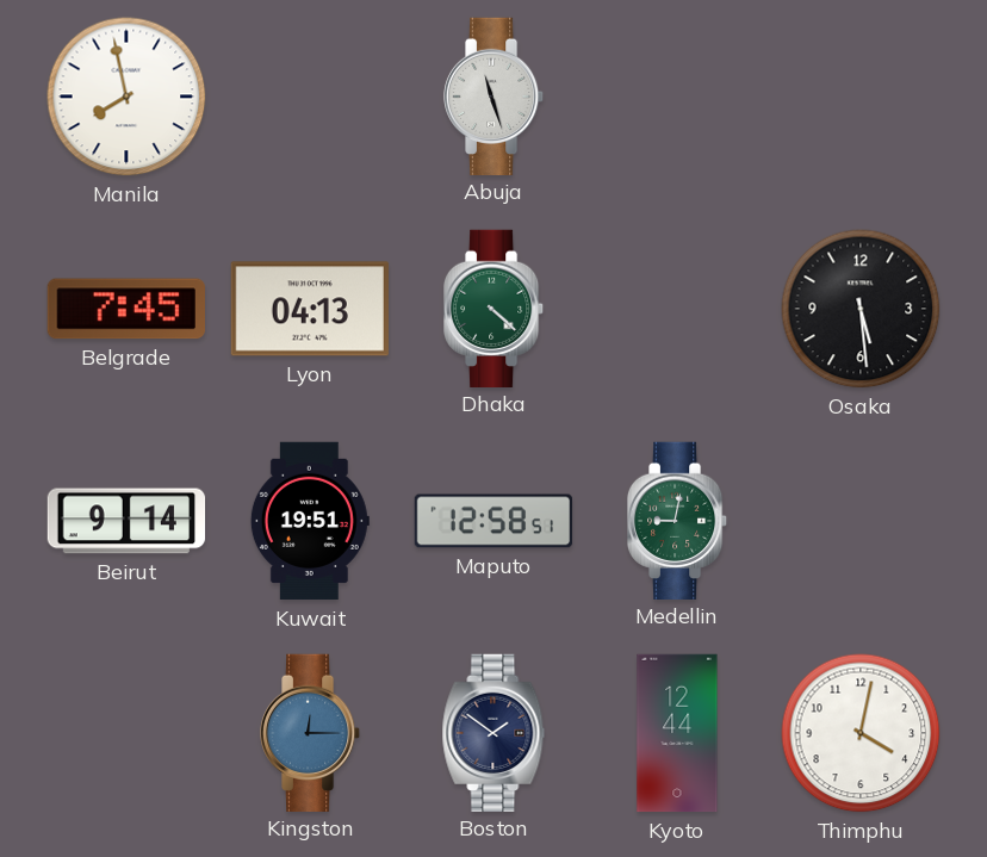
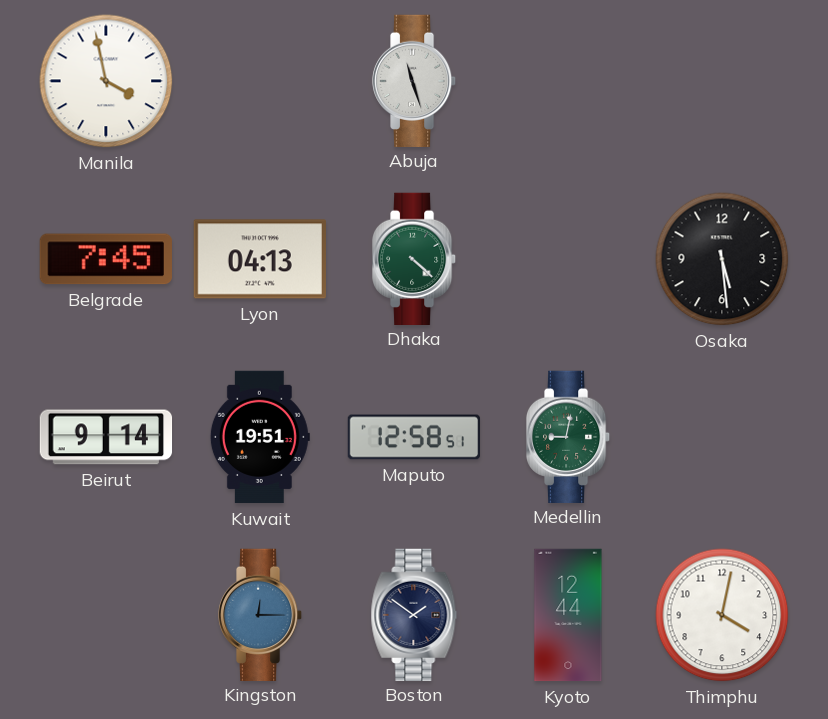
Manila: 7:58 -> 3:58
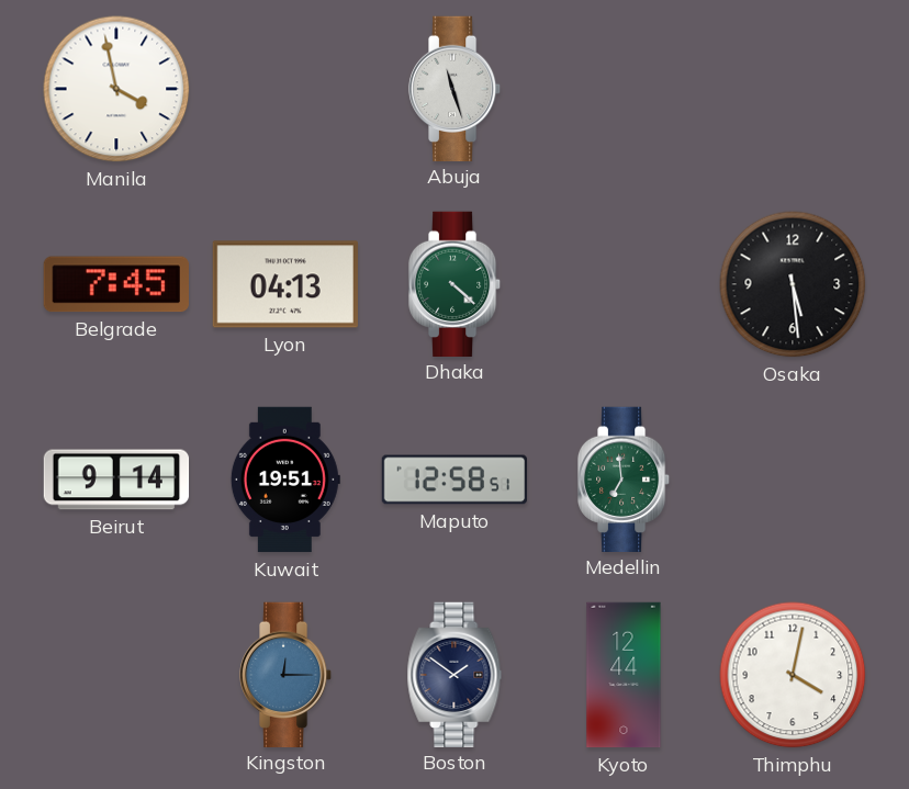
Medellin: 9:02 -> 6:59
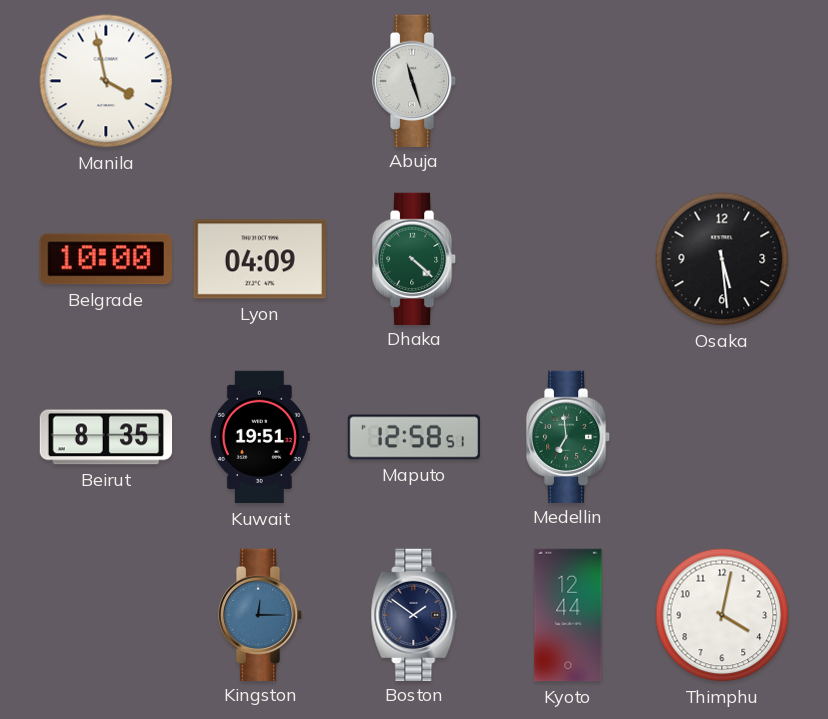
Belgrade: 7:45 -> 10:00
Lyon: 04:13 -> 04:09
Beirut: 9:14 -> 8:35
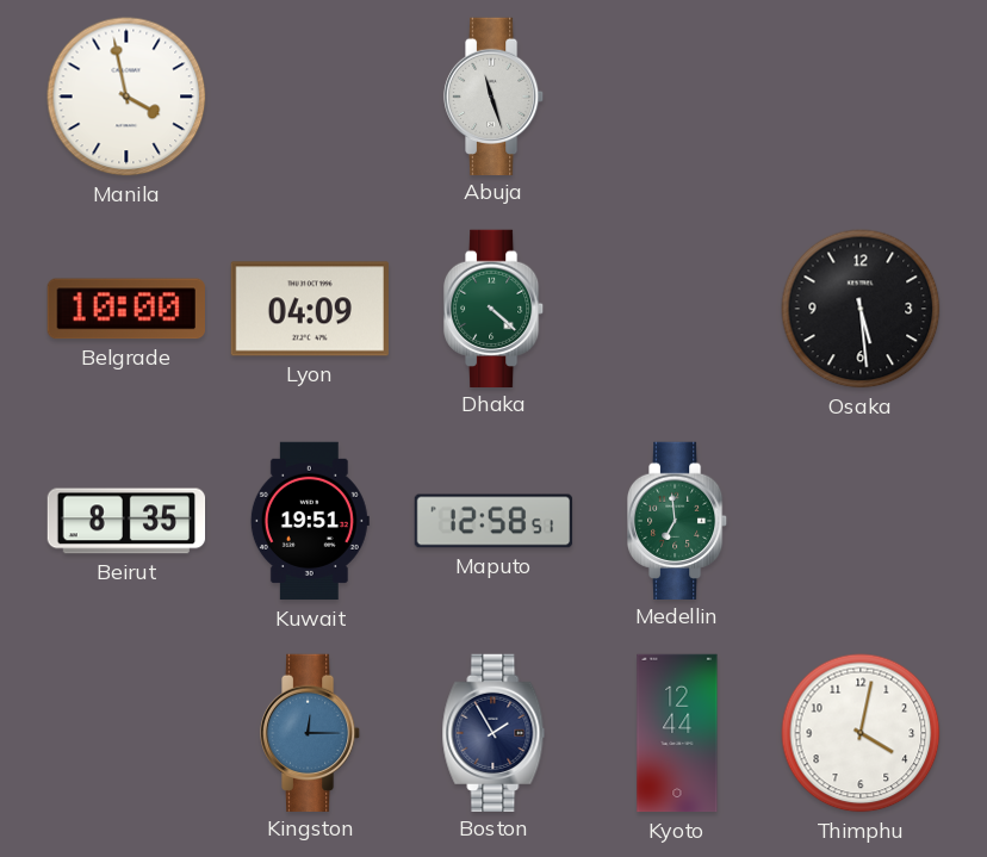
Boston: 1:51 -> 1:55
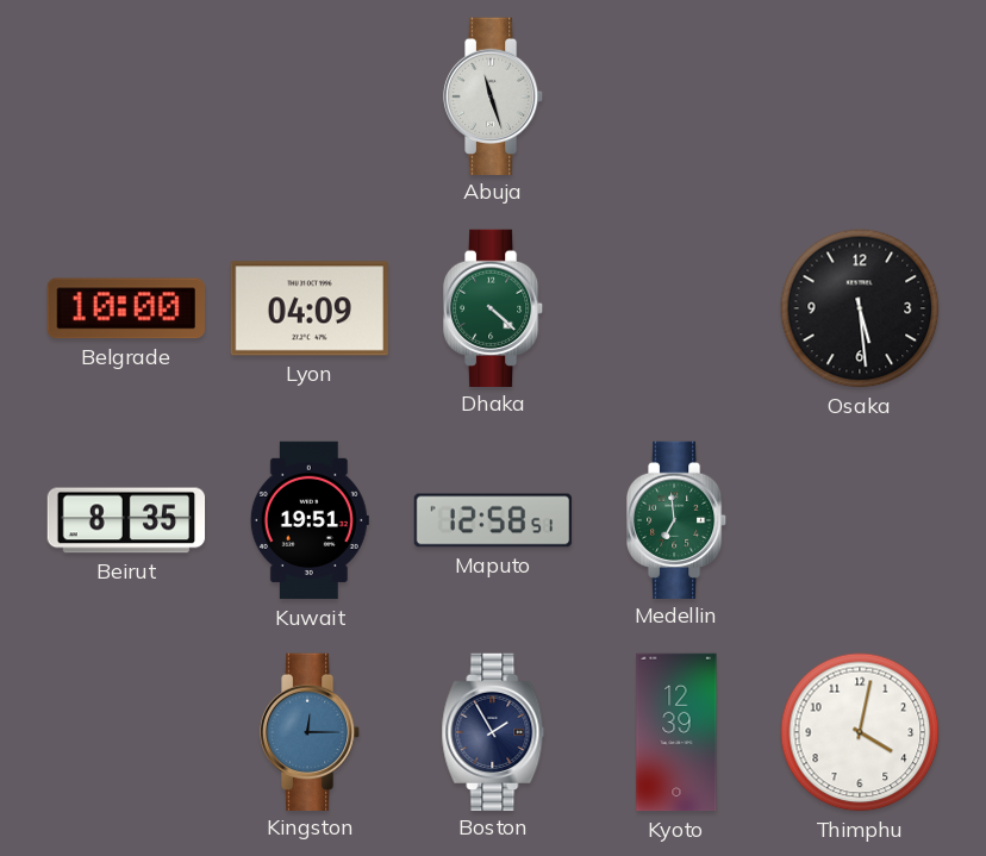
Manila: 3:58 -> none
Kyoto: 12:44 -> 12:39
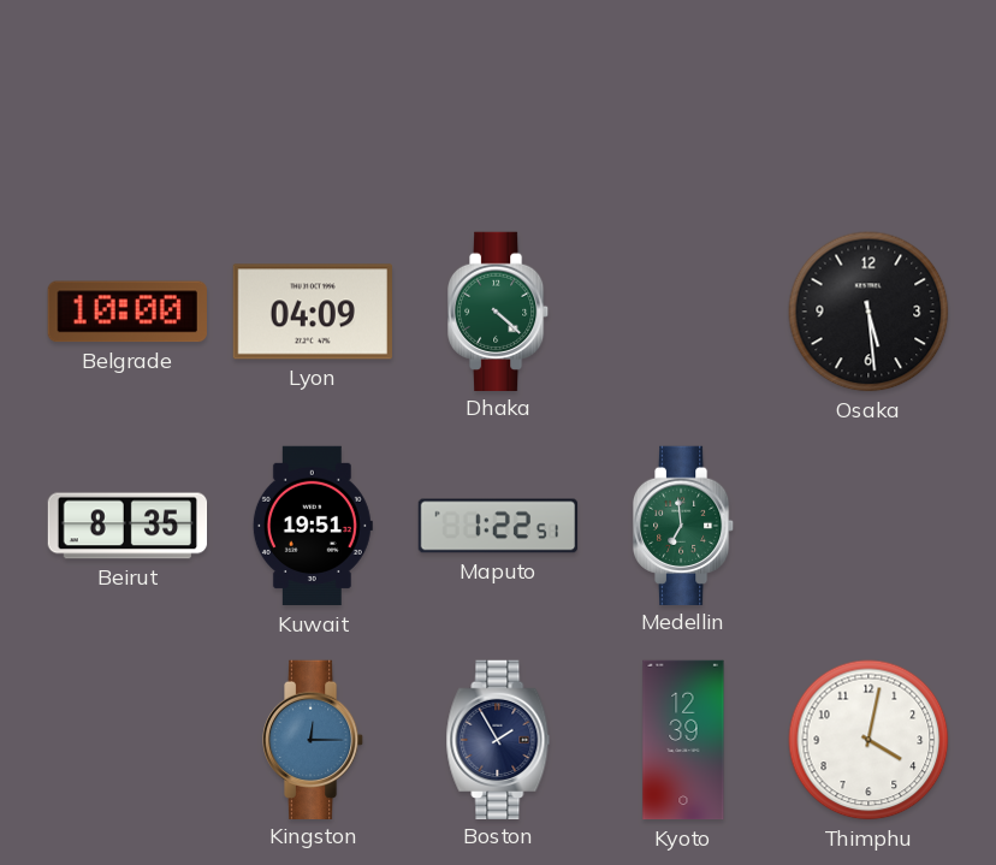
Abuja: 11:27 -> none
Maputo: 12:58 -> 1:22
